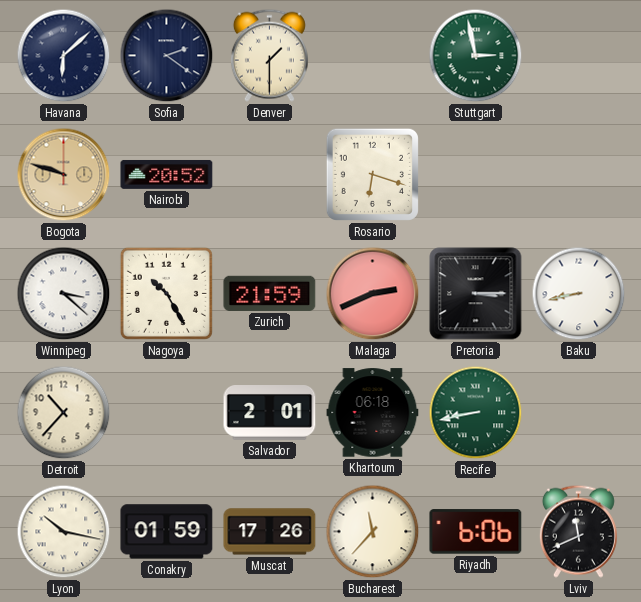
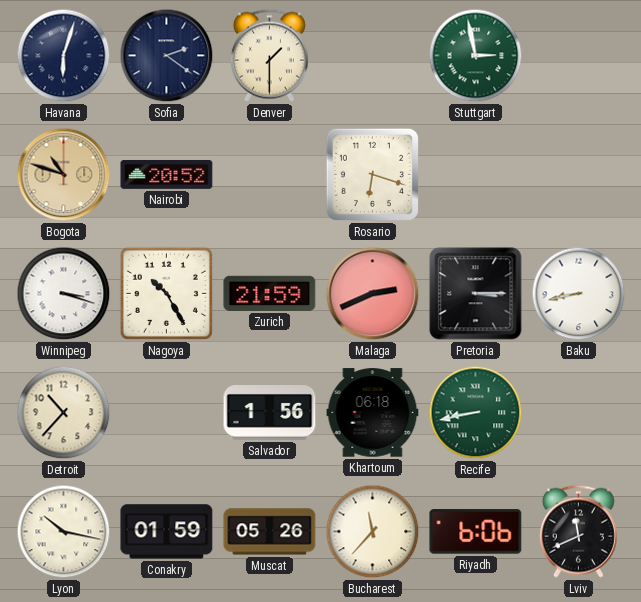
Havana: 6:08 -> 6:03
Bogota: 9:48 -> 10:48
Winnipeg: 3:22 -> 3:18
Salvador: 2:01 -> 1:56
Muscat: 17:26 -> 05:26
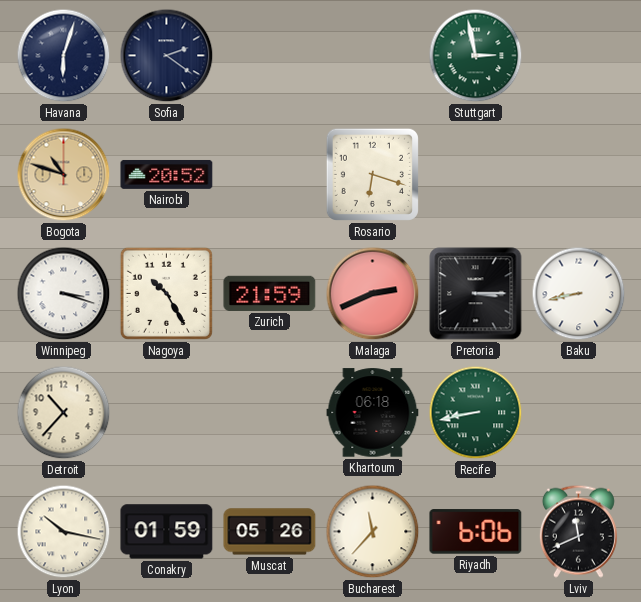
Denver: 1:30 -> none
Salvador: 1:56 -> none
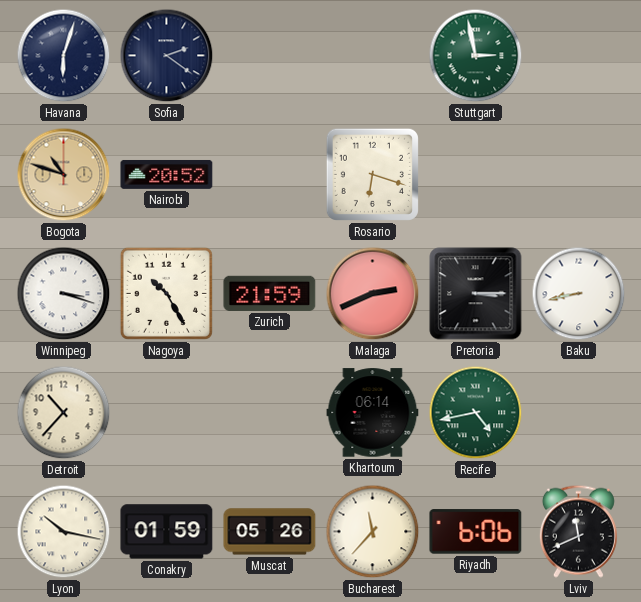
Khartoum: 06:18 -> 06:14
Recife: 8:43 -> 4:43
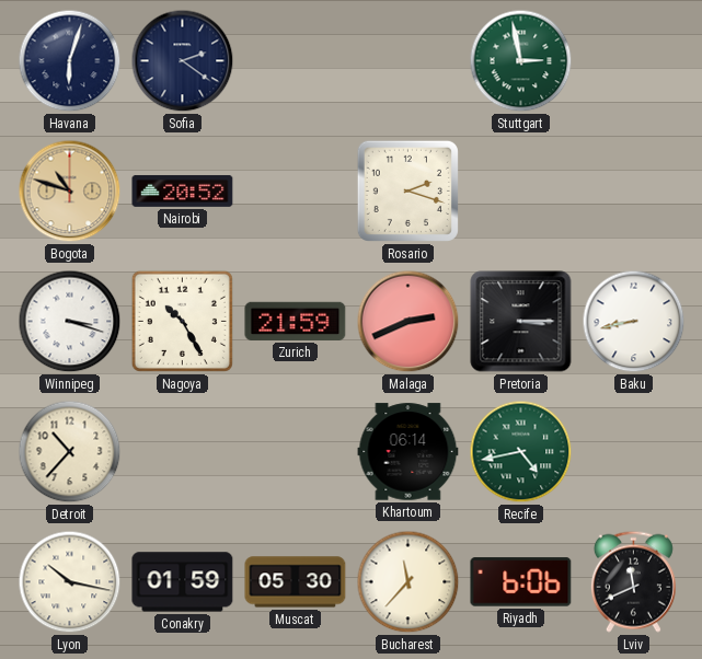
Rosario: 6:18 -> 2:18
Muscat: 05:26 -> 05:30
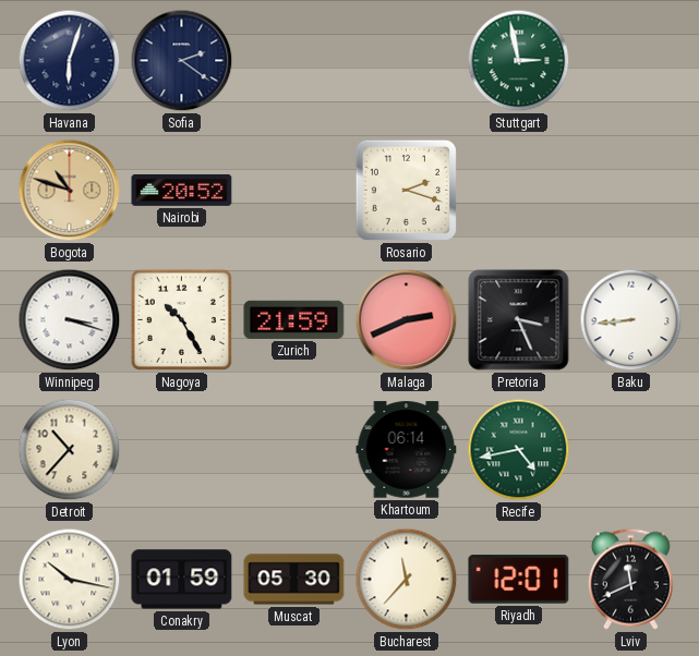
Pretoria: 3:15 -> 3:26
Baku: 8:43 -> 8:44
Riyadh: 6:06 -> 12:01
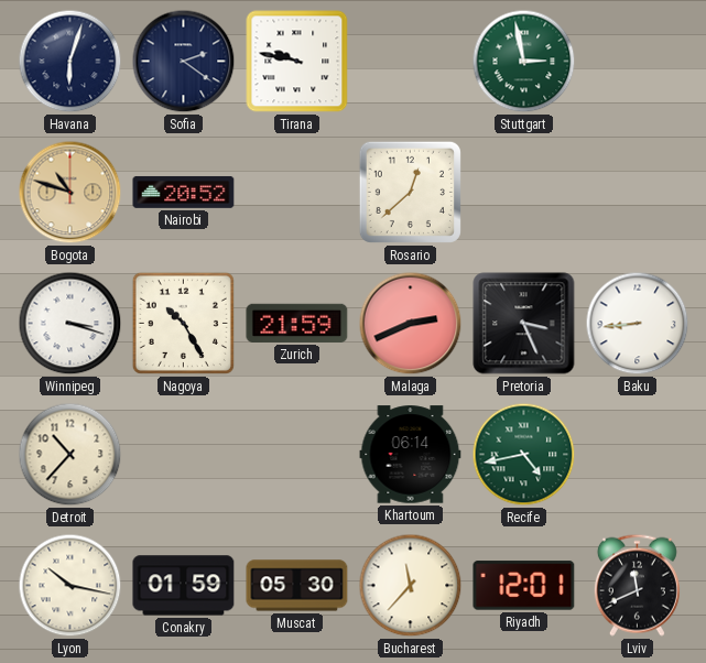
Tirana: none -> 9:47
Rosario: 2:18 -> 12:38
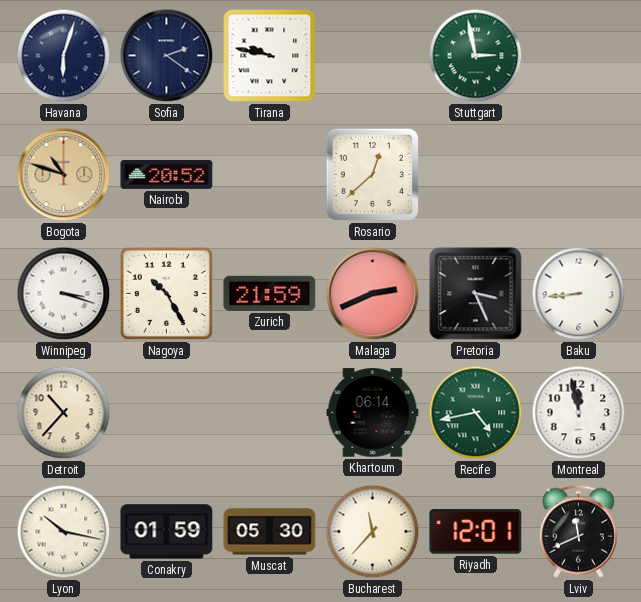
Montreal: none -> 11:58
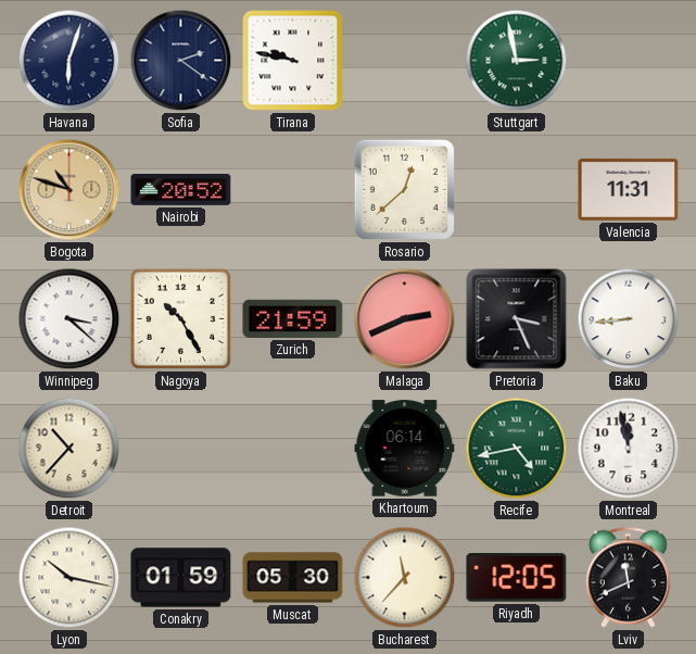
Valencia: none -> 11:31
Winnipeg: 3:18 -> 3:22
Riyadh: 12:01 -> 12:05
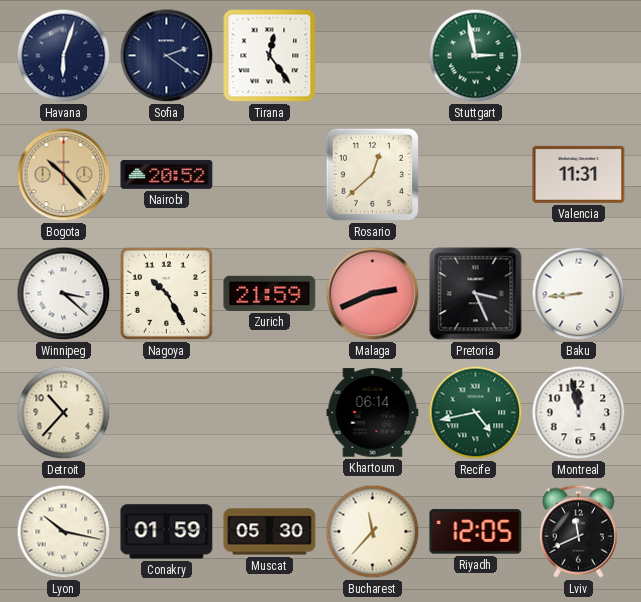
Tirana: 9:47 -> 12:24
Bogota: 10:48 -> 10:23
